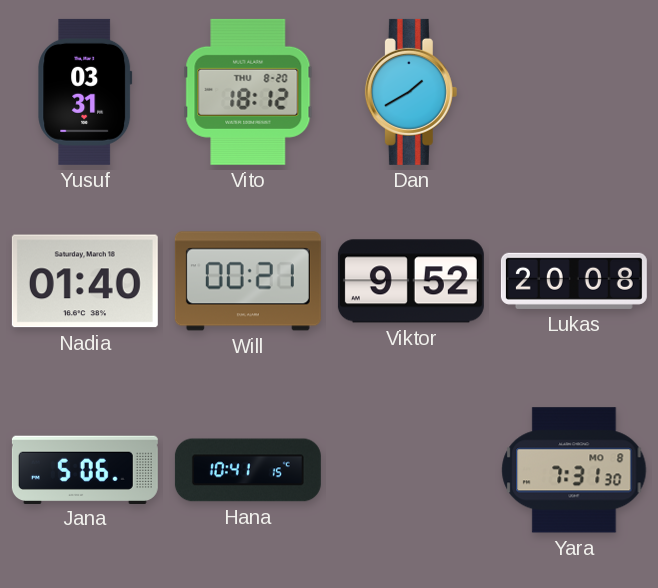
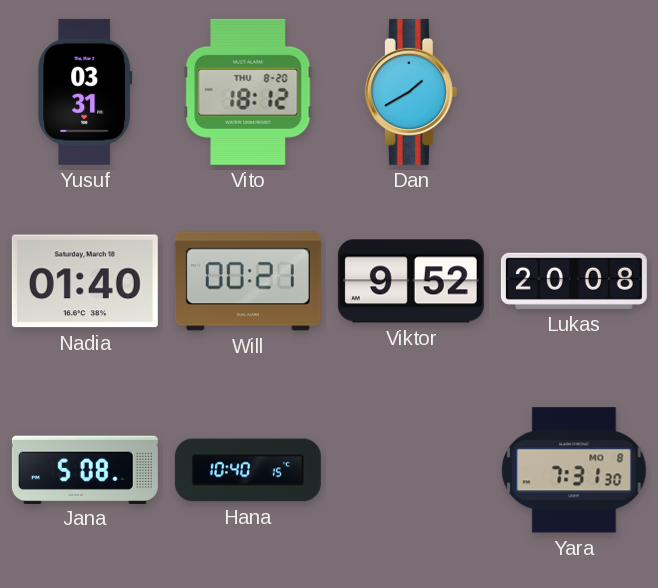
Jana: 5:06 -> 5:08
Hana: 10:41 -> 10:40
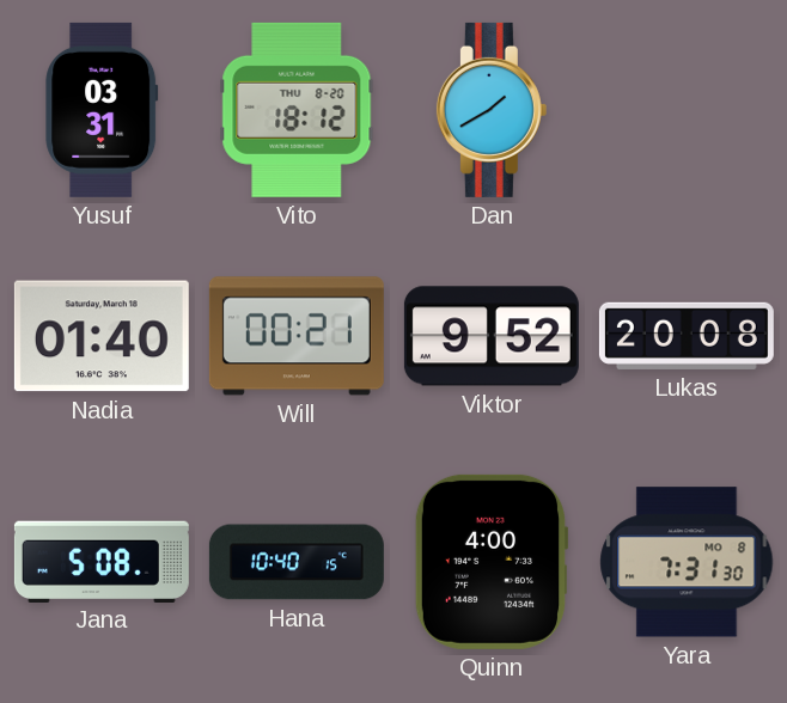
Quinn: none -> 4:00
